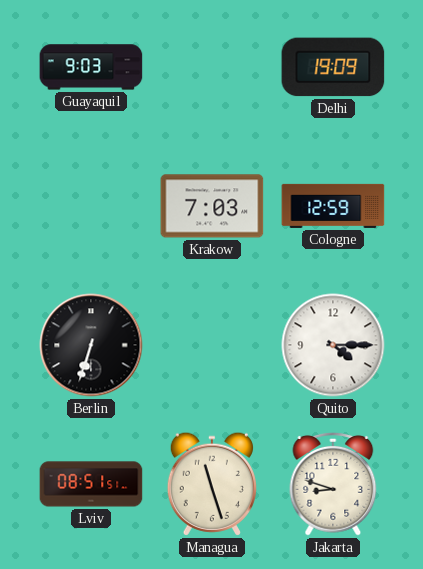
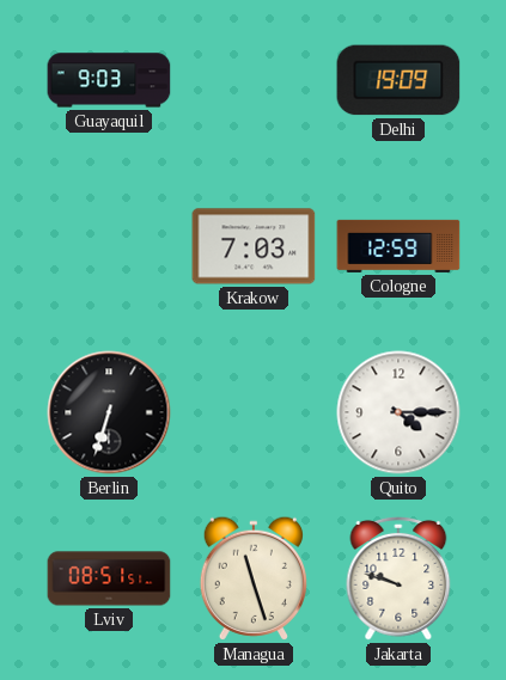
Jakarta: 8:48 -> 9:48
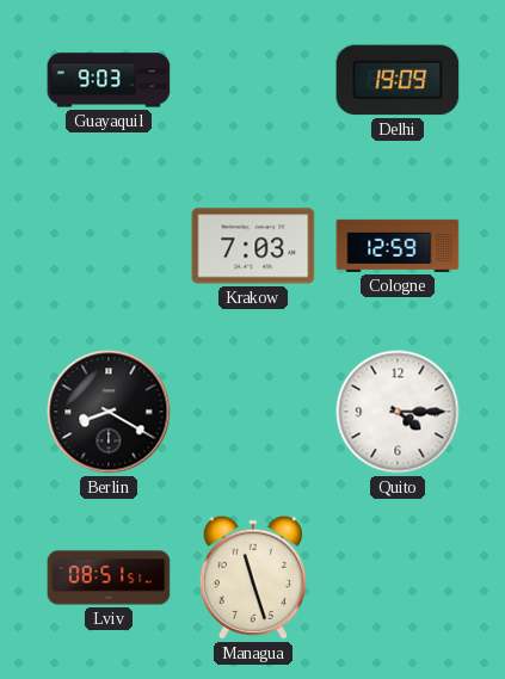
Berlin: 6:33 -> 8:20
Jakarta: 9:48 -> none
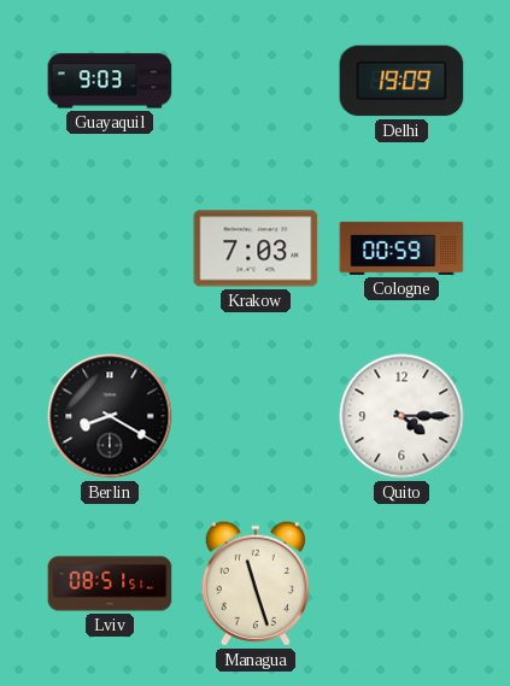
Cologne: 12:59 -> 00:59
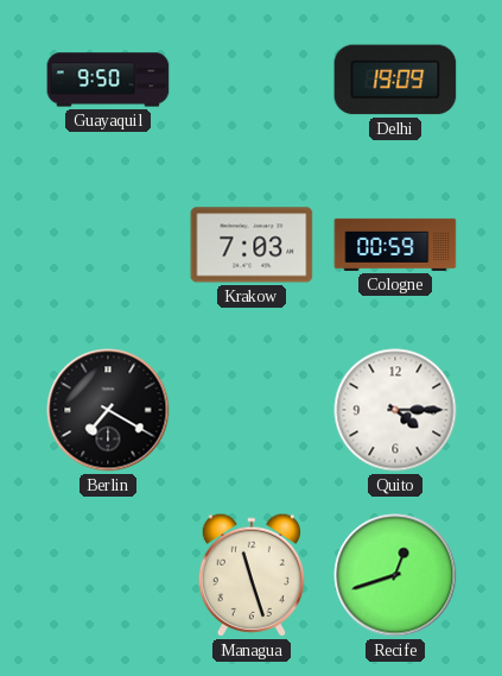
Guayaquil: 9:03 -> 9:50
Berlin: 8:20 -> 7:20
Lviv: 08:51 -> none
Recife: none -> 12:42
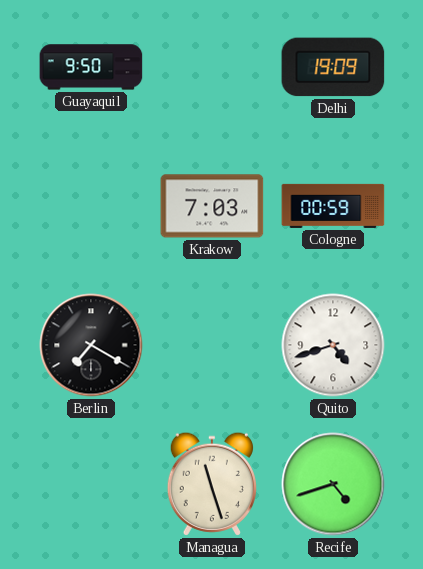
Quito: 4:15 -> 4:42
Recife: 12:42 -> 4:42
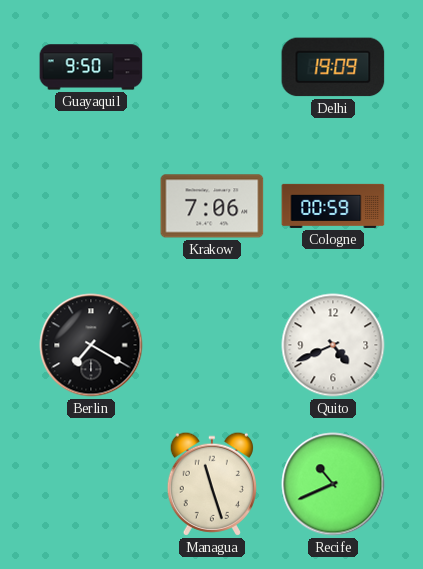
Krakow: 7:03 -> 7:06
Quito: 4:42 -> 4:41
Recife: 4:42 -> 10:41
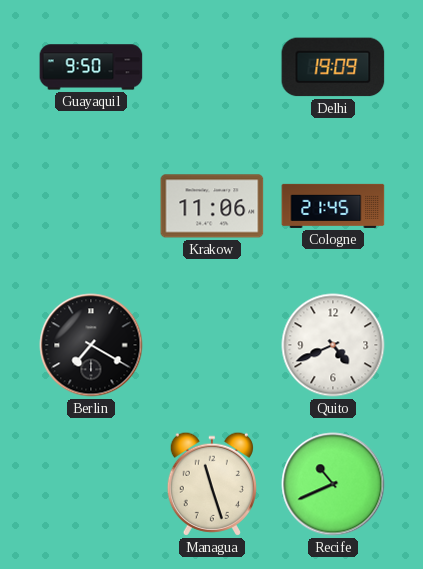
Krakow: 7:06 -> 11:06
Cologne: 00:59 -> 21:45
